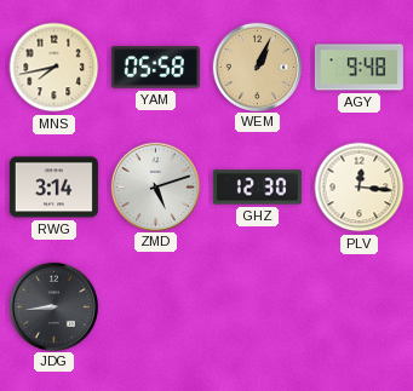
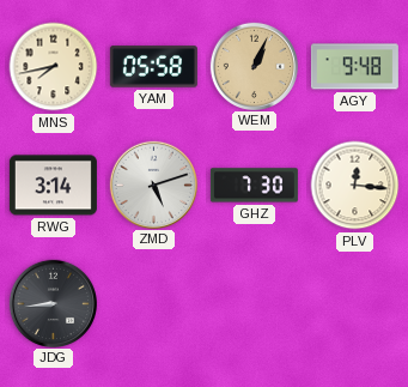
GHZ: 12:30 -> 7:30
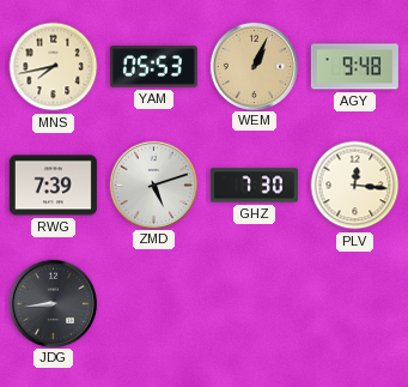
YAM: 05:58 -> 05:53
RWG: 3:14 -> 7:39
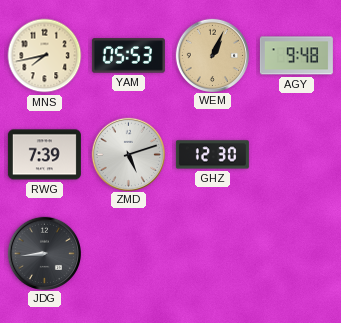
GHZ: 7:30 -> 12:30
PLV: 12:16 -> none
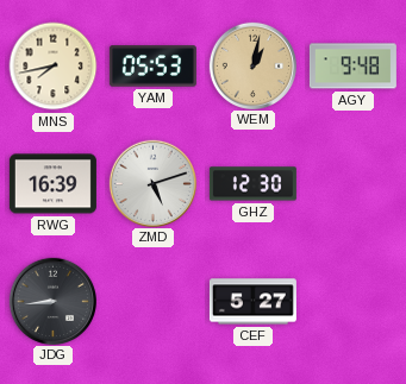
WEM: 1:04 -> 1:02
RWG: 7:39 -> 16:39
CEF: none -> 5:27
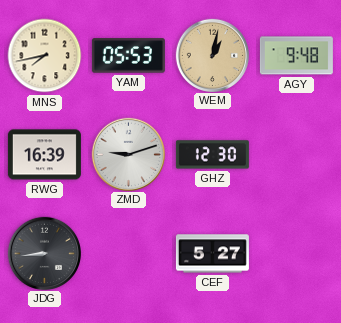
ZMD: 5:12 -> 9:12
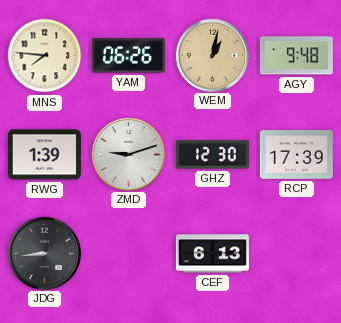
MNS: 7:43 -> 7:46
YAM: 05:53 -> 06:26
RWG: 16:39 -> 1:39
RCP: none -> 17:39
CEF: 5:27 -> 6:13
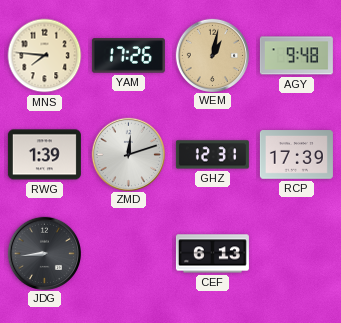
YAM: 06:26 -> 17:26
ZMD: 9:12 -> 12:12
GHZ: 12:30 -> 12:31
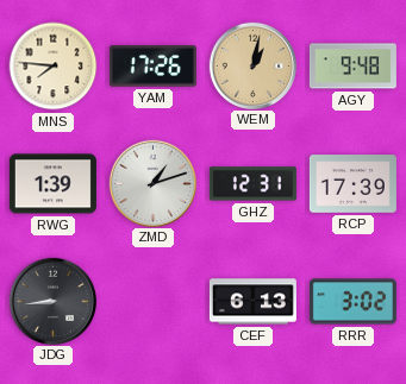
ZMD: 12:12 -> 1:12
RRR: none -> 3:02
